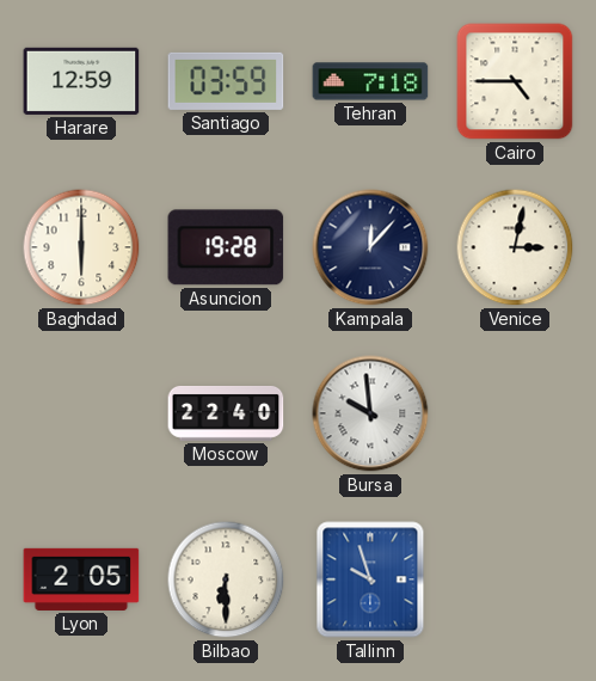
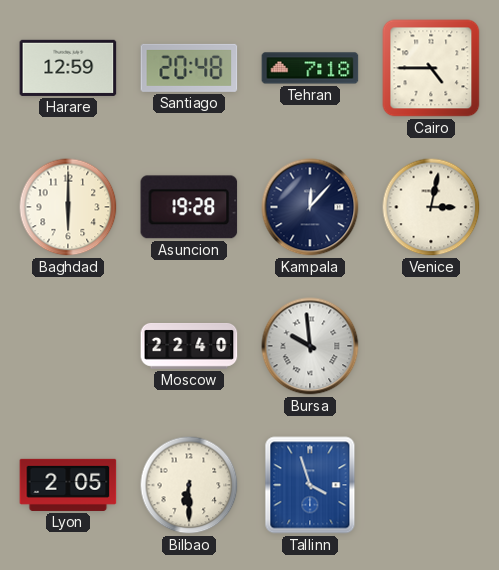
Santiago: 03:59 -> 20:48
Tallinn: 9:57 -> 3:57
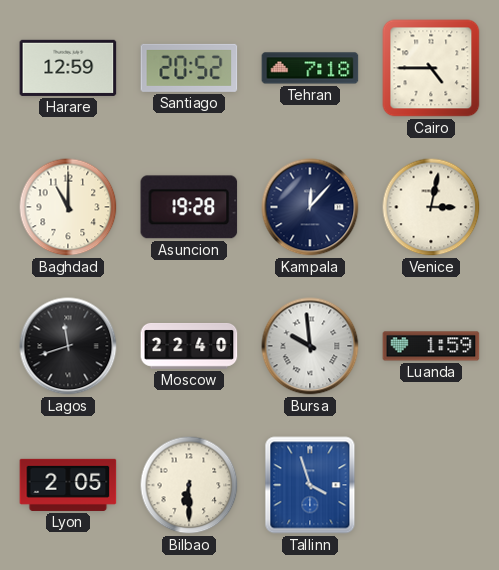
Santiago: 20:48 -> 20:52
Baghdad: 6:00 -> 11:00
Lagos: none -> 11:42
Luanda: none -> 1:59
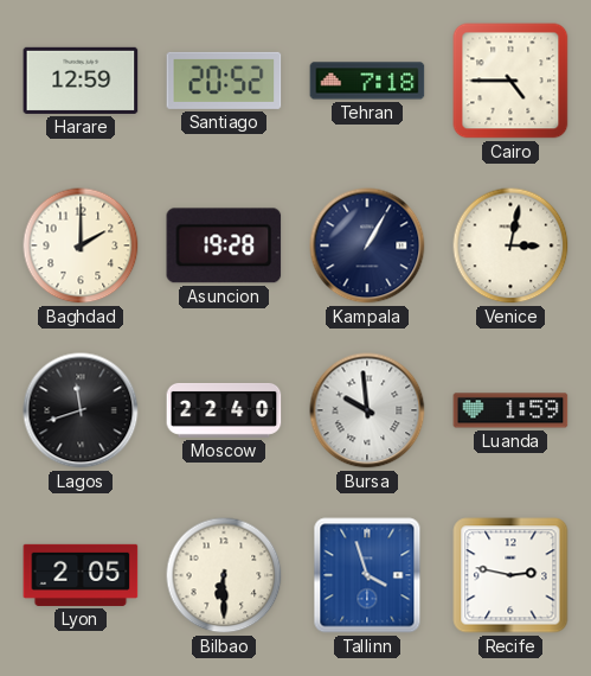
Baghdad: 11:00 -> 2:00
Kampala: 12:07 -> 1:05
Recife: none -> 2:47
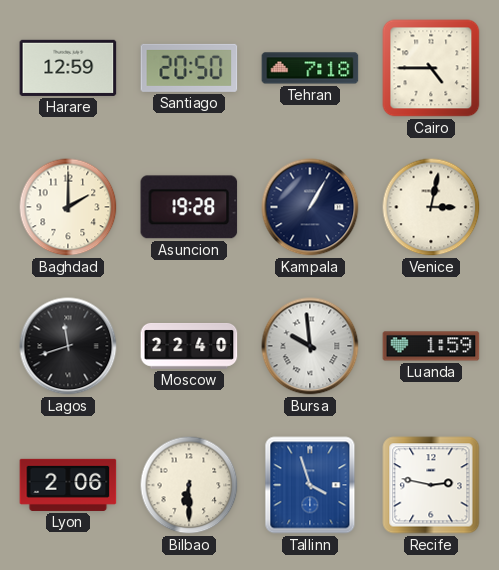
Santiago: 20:52 -> 20:50
Lyon: 2:05 -> 2:06
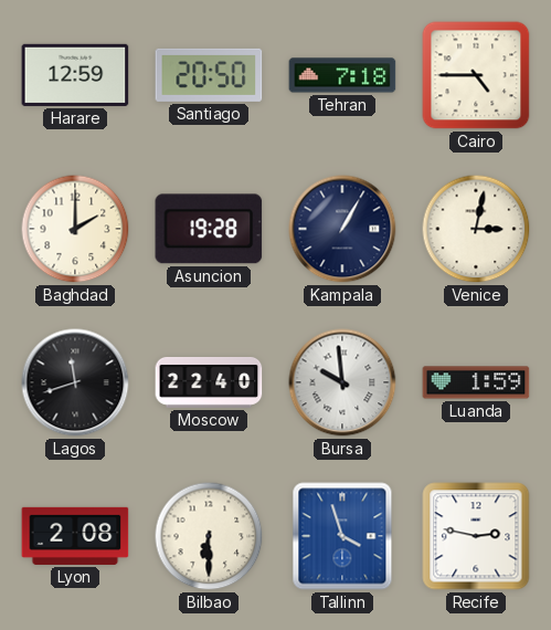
Lyon: 2:06 -> 2:08
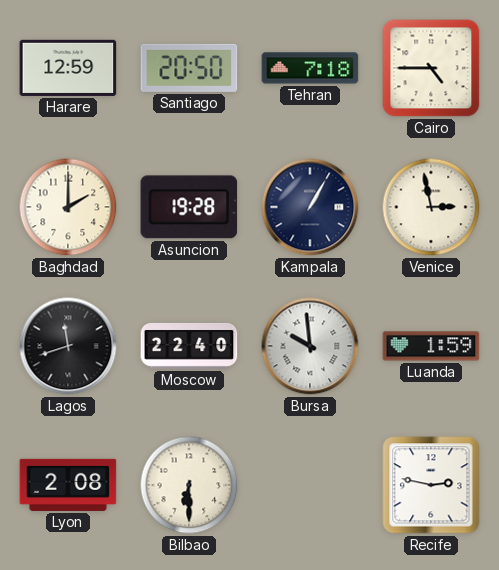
Venice: 3:02 -> 2:58
Tallinn: 3:57 -> none
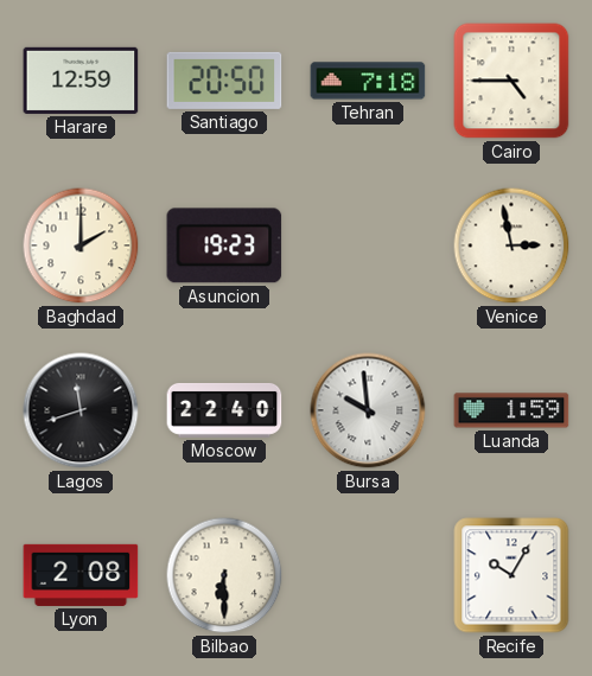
Asuncion: 19:28 -> 19:23
Kampala: 1:05 -> none
Recife: 2:47 -> 10:05
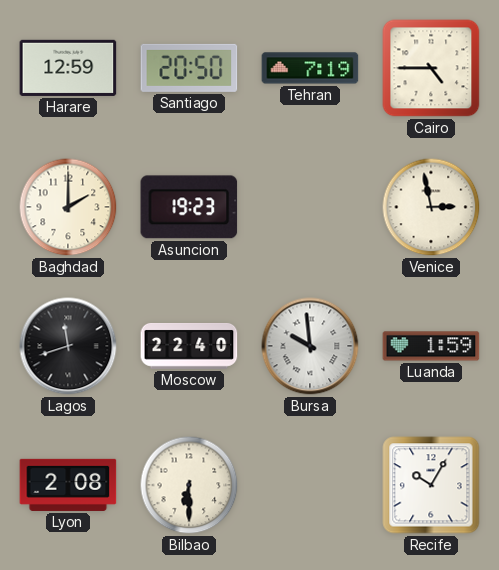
Tehran: 7:18 -> 7:19
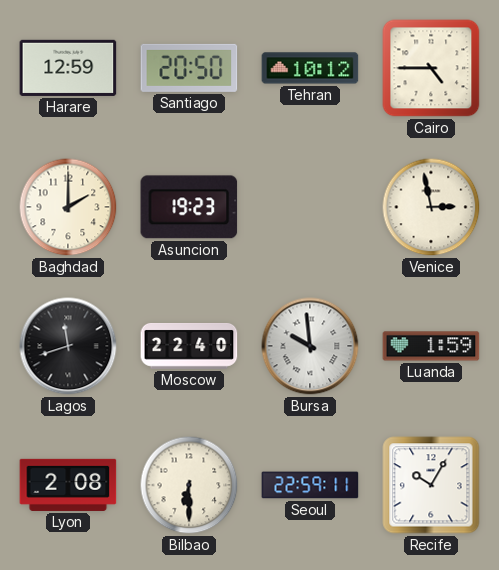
Tehran: 7:19 -> 10:12
Seoul: none -> 22:59
